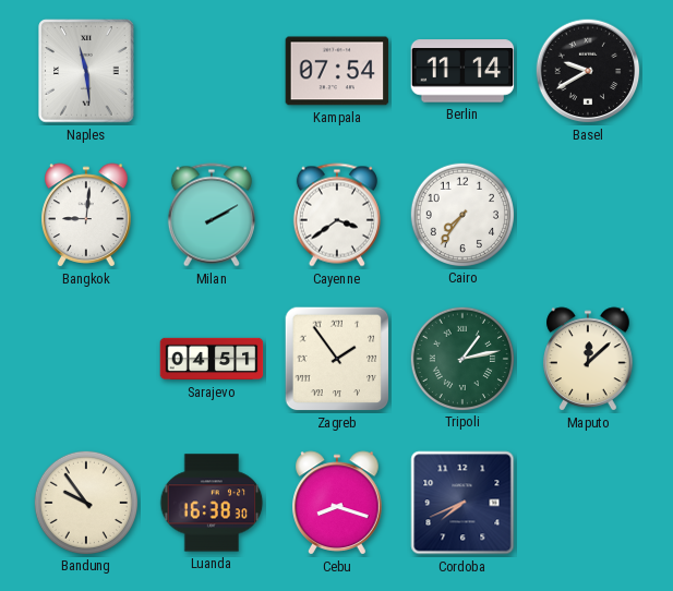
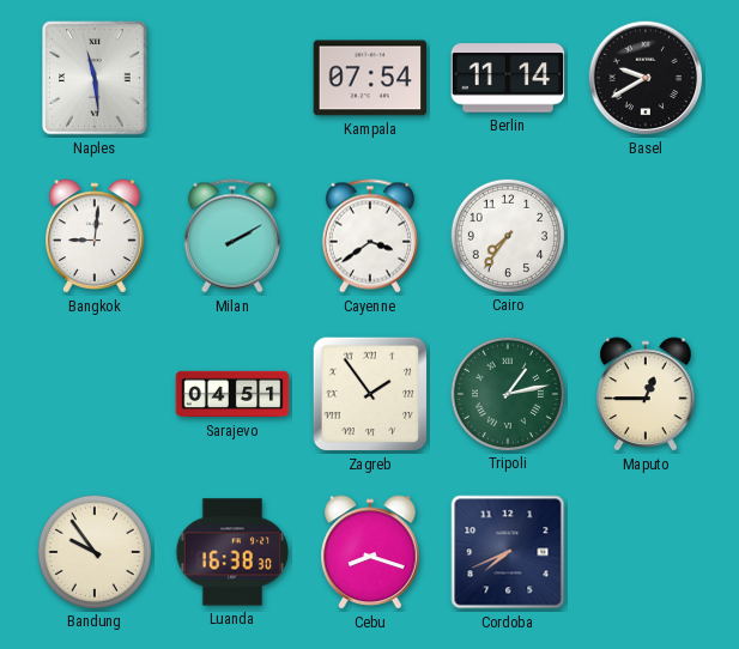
Maputo: 12:08 -> 12:45
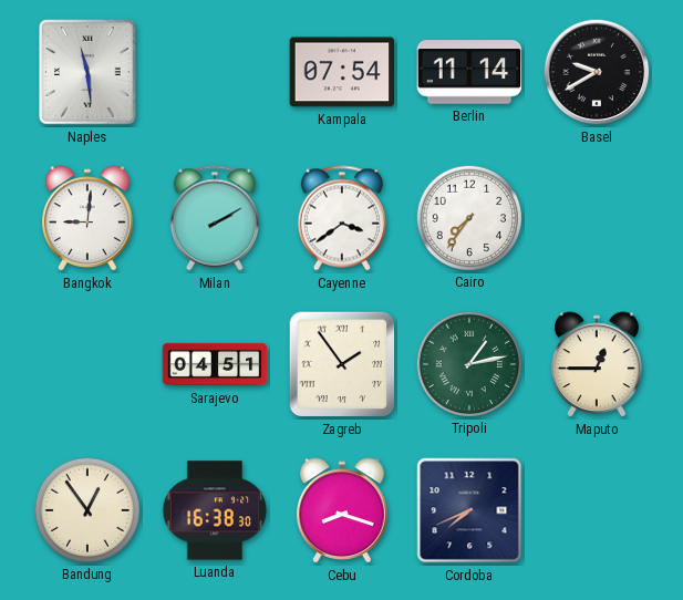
Bandung: 9:54 -> 12:54
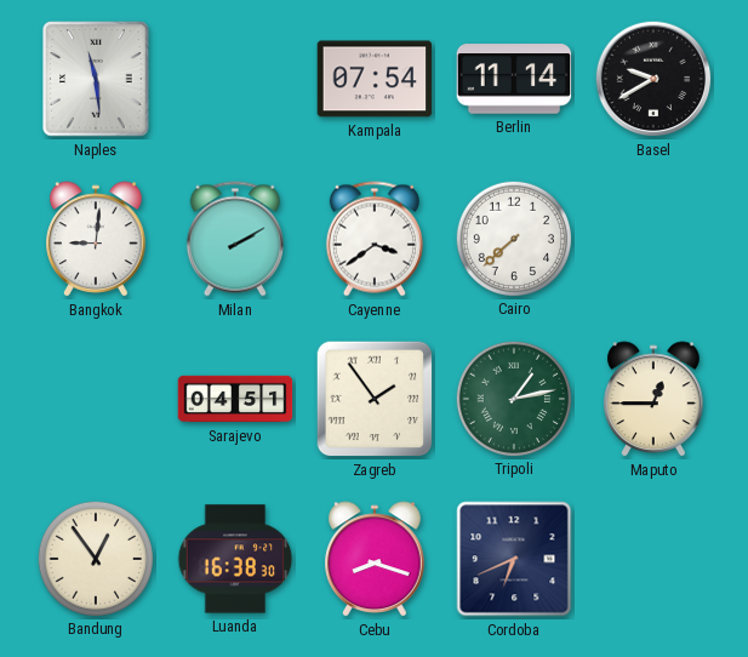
Cairo: 7:36 -> 7:38
Cordoba: 7:41 -> 6:41
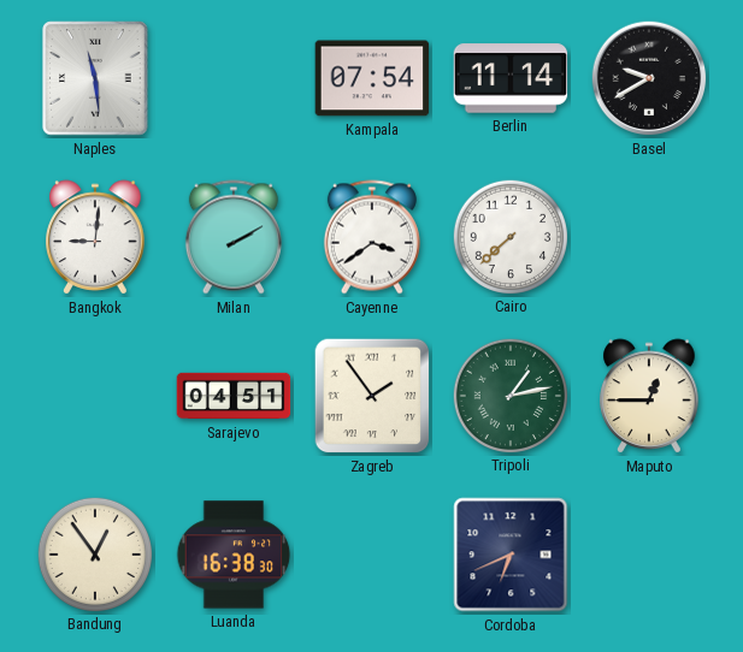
Cebu: 8:18 -> none
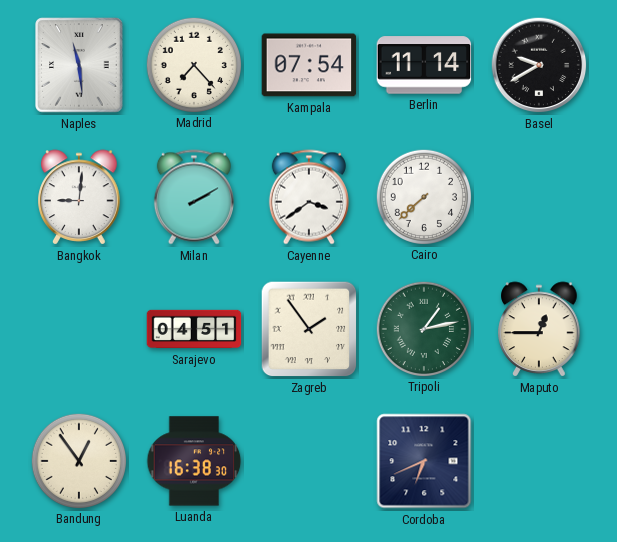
Madrid: none -> 7:23
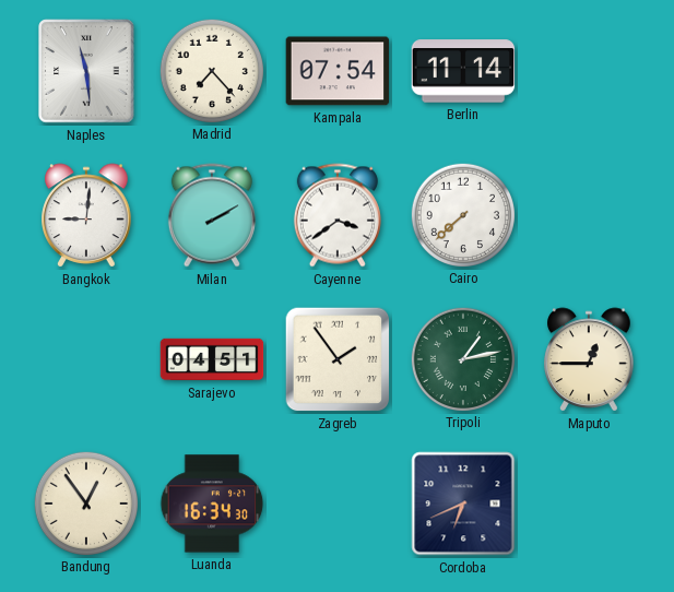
Basel: 9:40 -> none
Luanda: 16:38 -> 16:34
